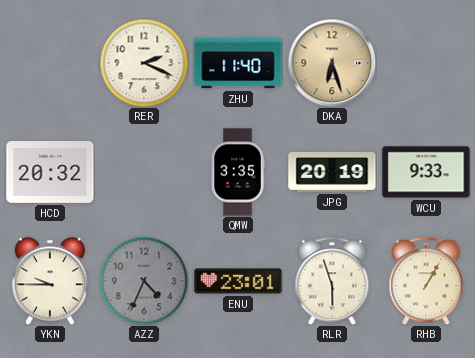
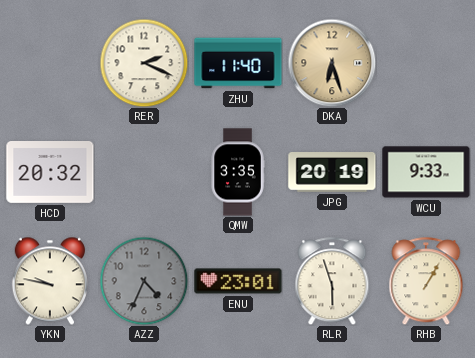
YKN: 9:45 -> 9:47
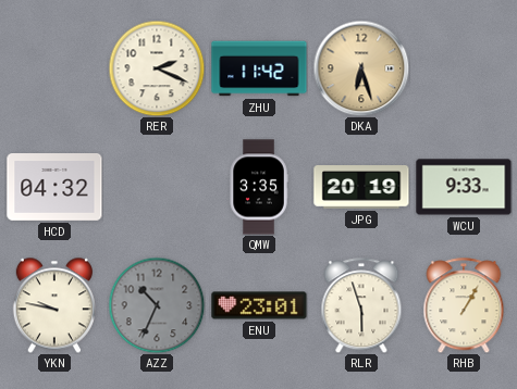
ZHU: 11:40 -> 11:42
HCD: 20:32 -> 04:32
AZZ: 4:34 -> 10:34
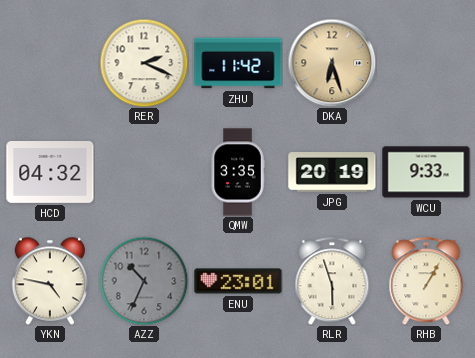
YKN: 9:47 -> 4:47
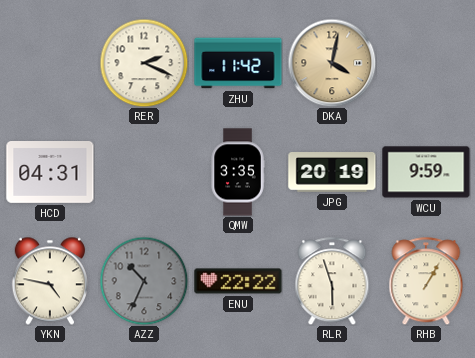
DKA: 6:27 -> 4:02
HCD: 04:32 -> 04:31
WCU: 9:33 -> 9:59
ENU: 23:01 -> 22:22
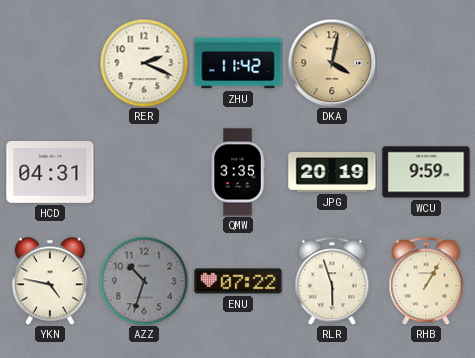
AZZ: 10:34 -> 10:33
ENU: 22:22 -> 07:22
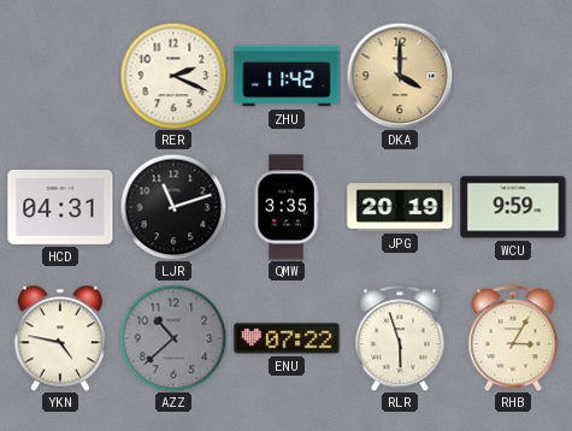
DKA: 4:02 -> 4:00
LJR: none -> 11:12
AZZ: 10:33 -> 10:38
RHB: 1:05 -> 3:05
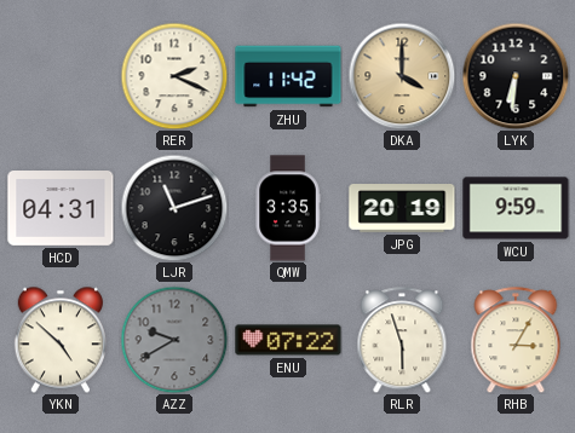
LYK: none -> 6:31
YKN: 4:47 -> 4:52
AZZ: 10:38 -> 9:40
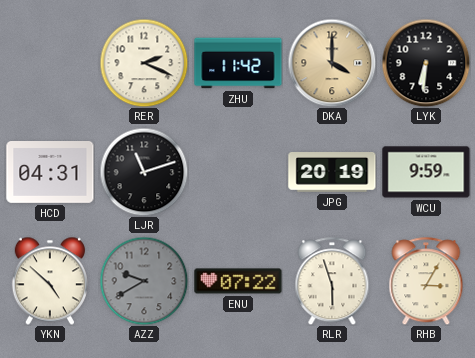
QMW: 3:35 -> none
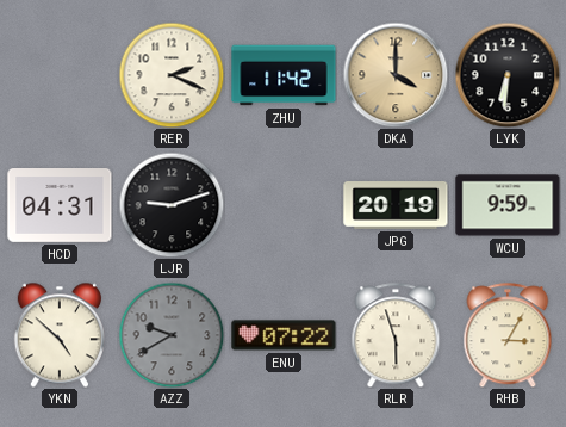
LJR: 11:12 -> 9:12
